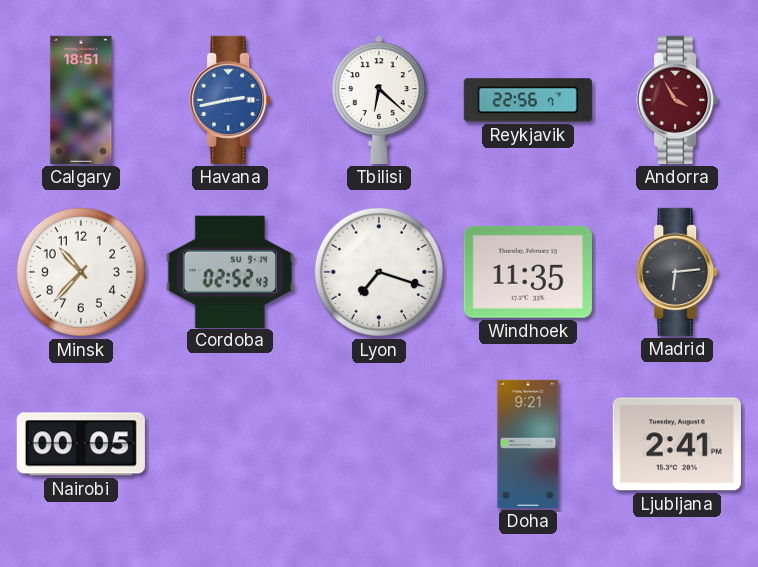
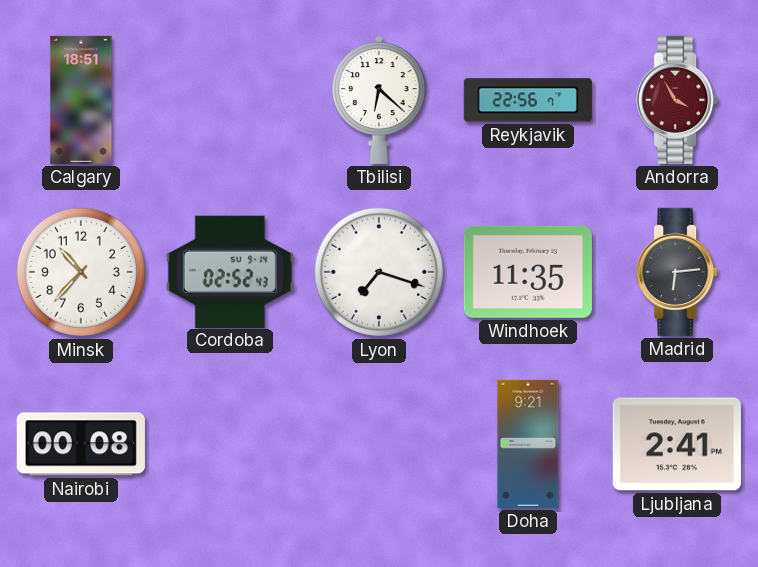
Havana: 2:43 -> none
Nairobi: 00:05 -> 00:08
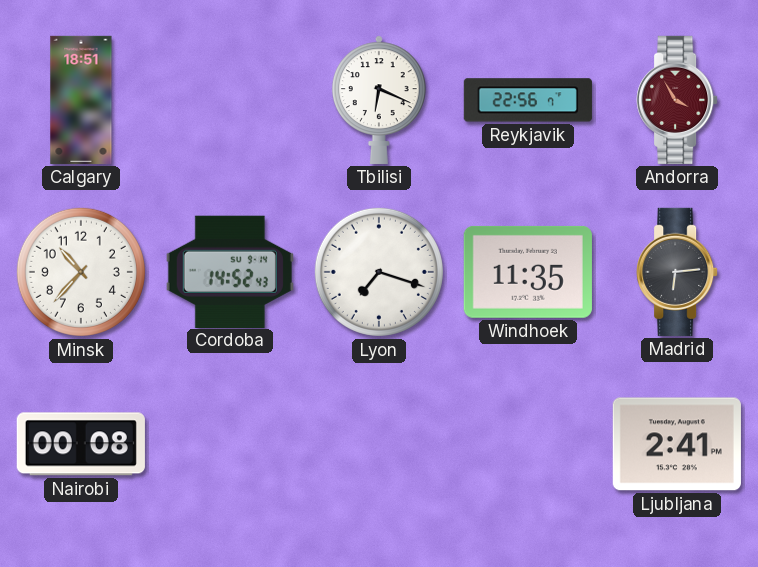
Tbilisi: 6:22 -> 6:19
Cordoba: 02:52 -> 14:52
Doha: 9:21 -> none
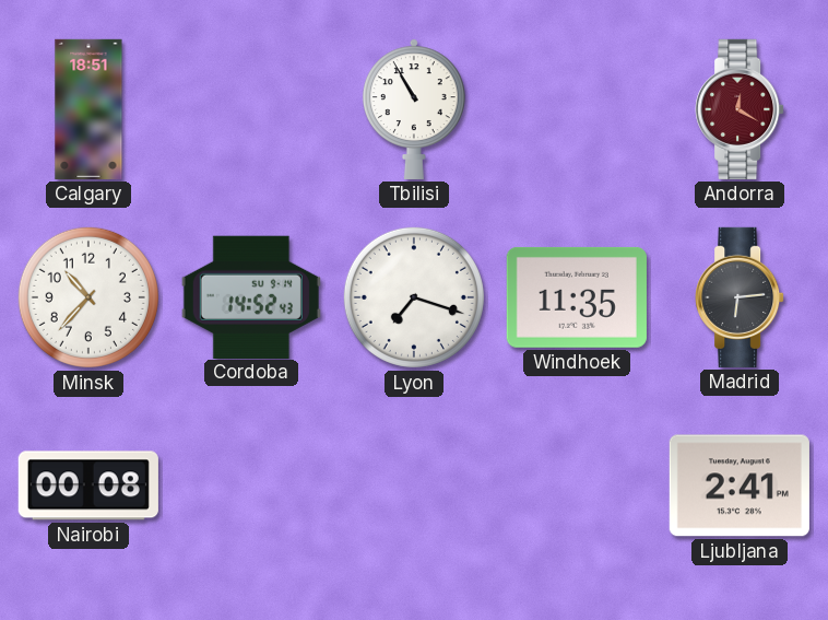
Tbilisi: 6:19 -> 10:55
Reykjavik: 22:56 -> none
Andorra: 3:55 -> 12:20
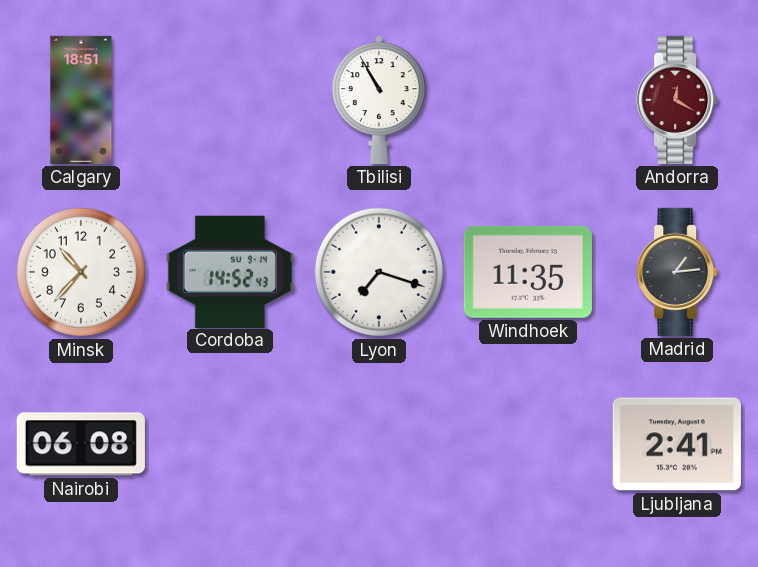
Madrid: 6:14 -> 1:14
Nairobi: 00:08 -> 06:08
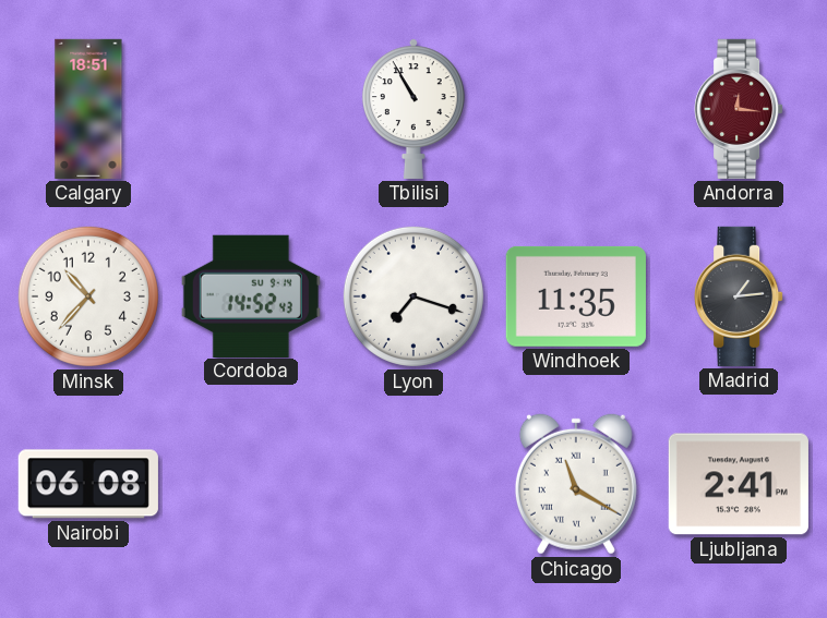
Andorra: 12:20 -> 12:16
Chicago: none -> 11:20
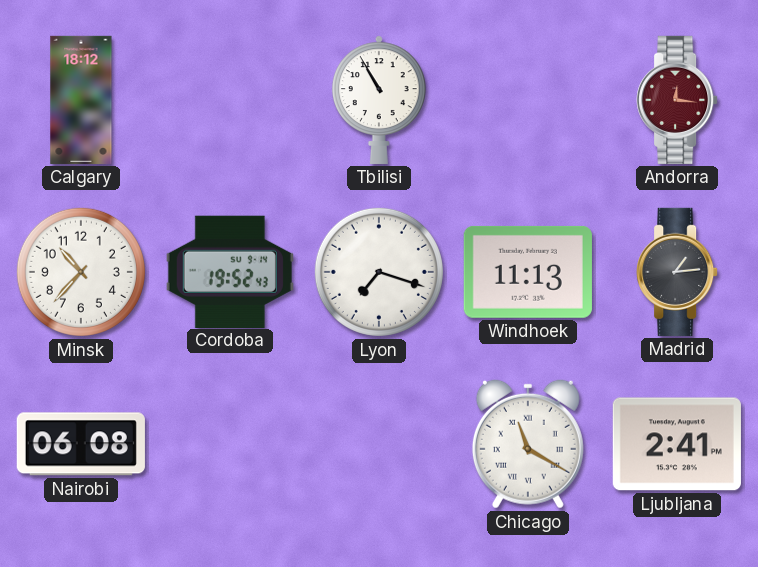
Calgary: 18:51 -> 18:12
Cordoba: 14:52 -> 19:52
Windhoek: 11:35 -> 11:13
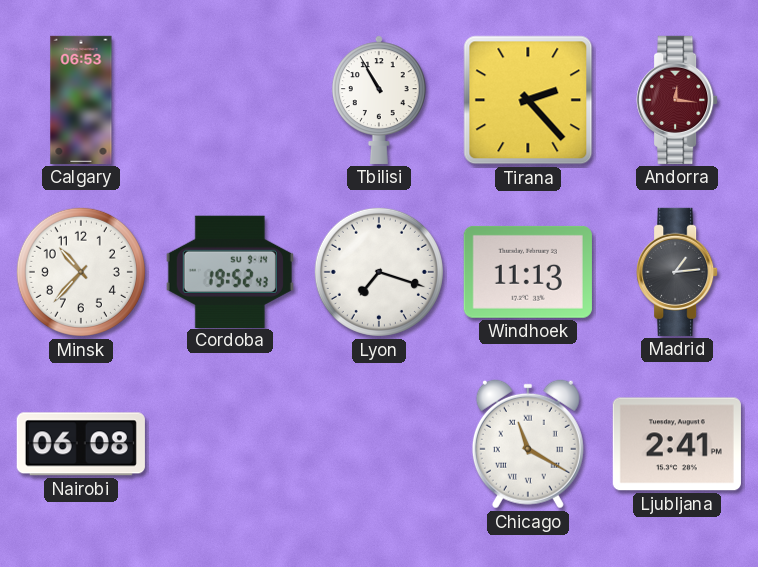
Calgary: 18:12 -> 06:53
Tirana: none -> 2:23
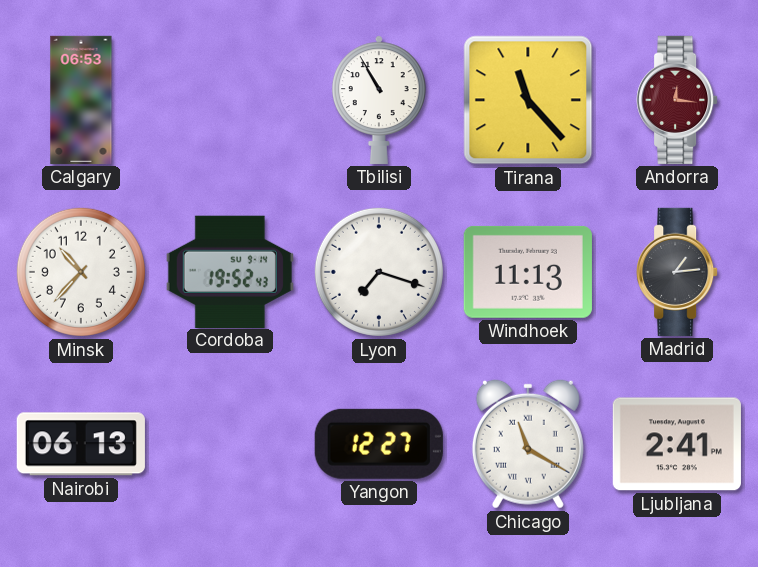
Tirana: 2:23 -> 11:23
Nairobi: 06:08 -> 06:13
Yangon: none -> 12:27
